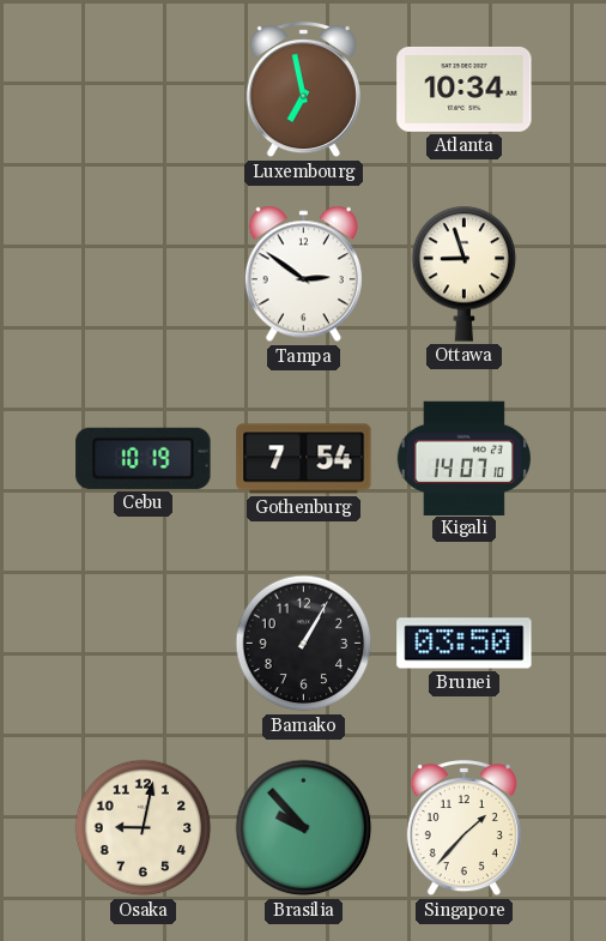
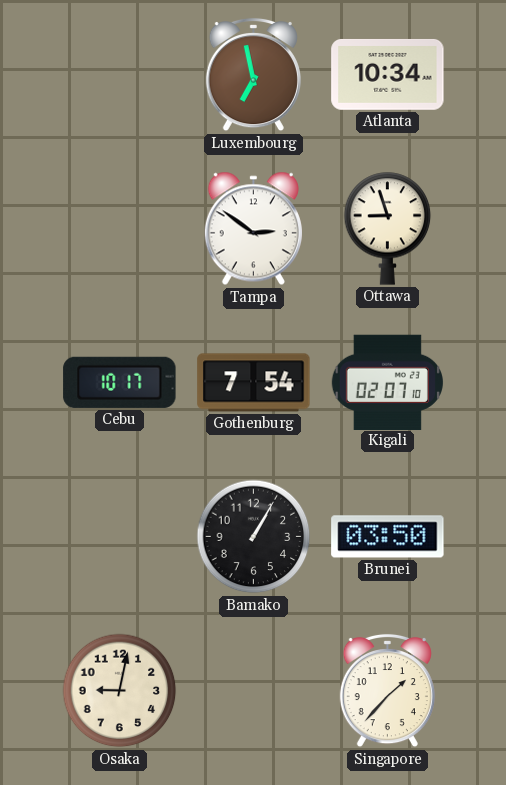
Cebu: 10:19 -> 10:17
Kigali: 14:07 -> 02:07
Brasilia: 9:53 -> none
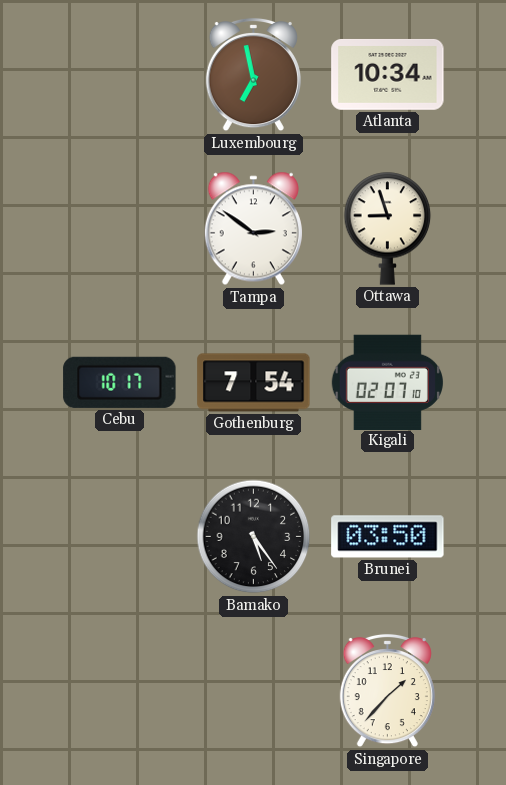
Bamako: 1:05 -> 5:24
Osaka: 9:02 -> none
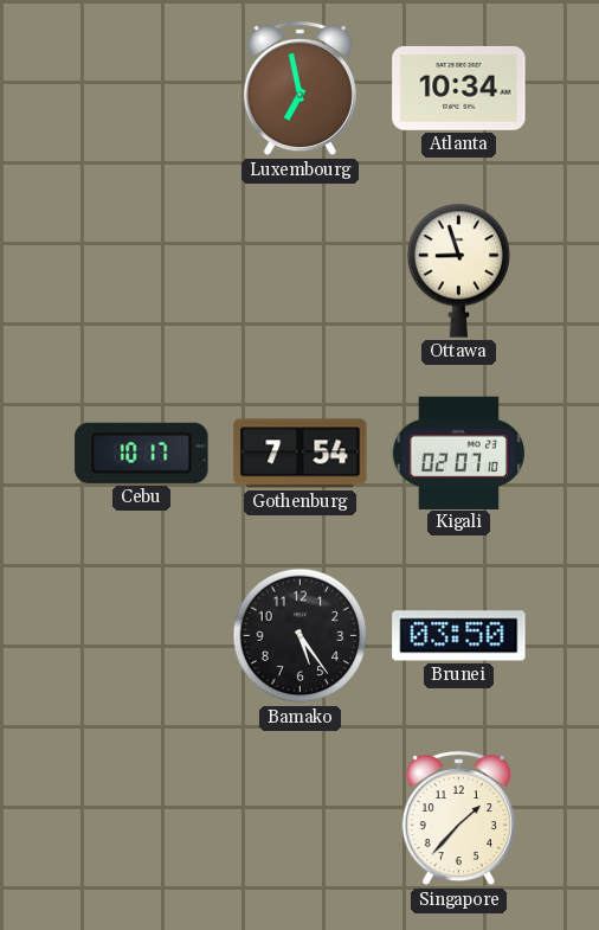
Tampa: 2:51 -> none
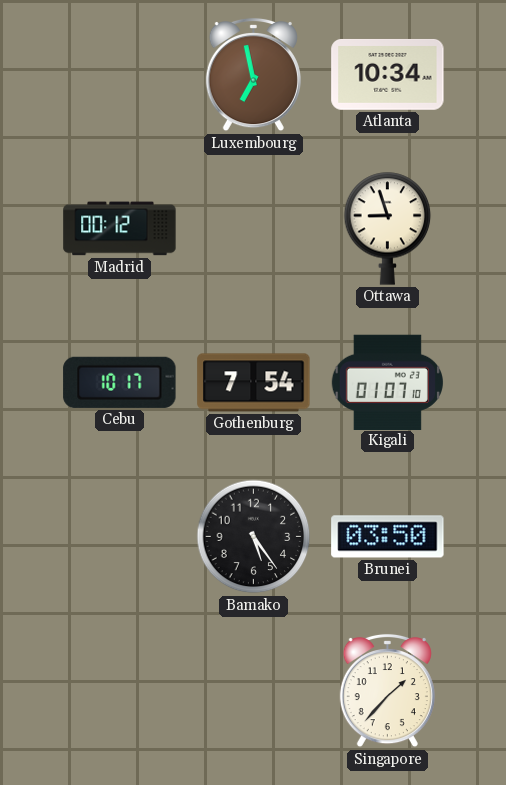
Madrid: none -> 00:12
Kigali: 02:07 -> 01:07
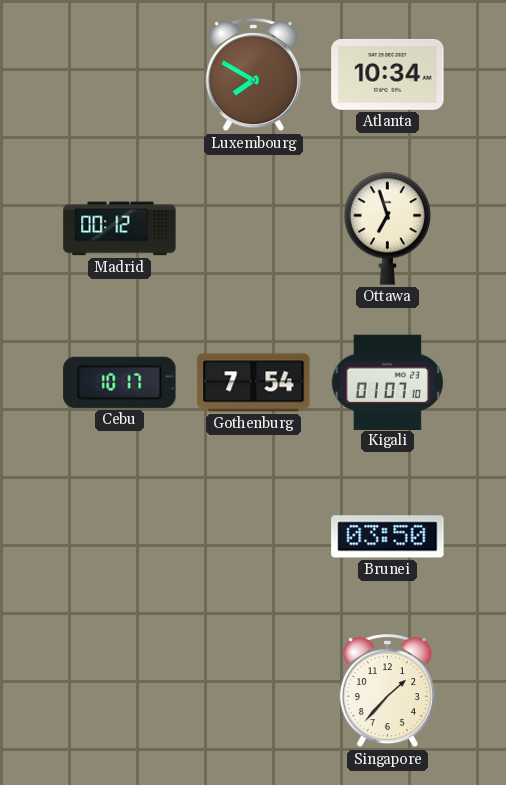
Luxembourg: 6:58 -> 7:50
Ottawa: 8:57 -> 6:57
Bamako: 5:24 -> none
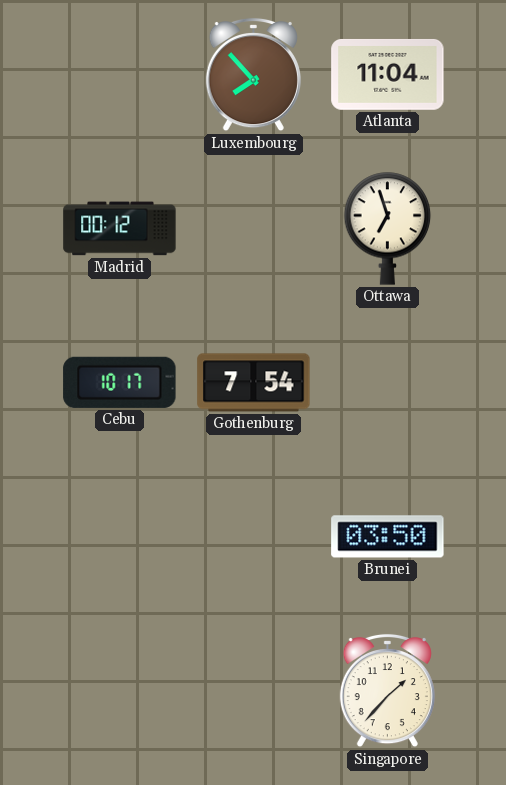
Luxembourg: 7:50 -> 7:53
Atlanta: 10:34 -> 11:04
Kigali: 01:07 -> none
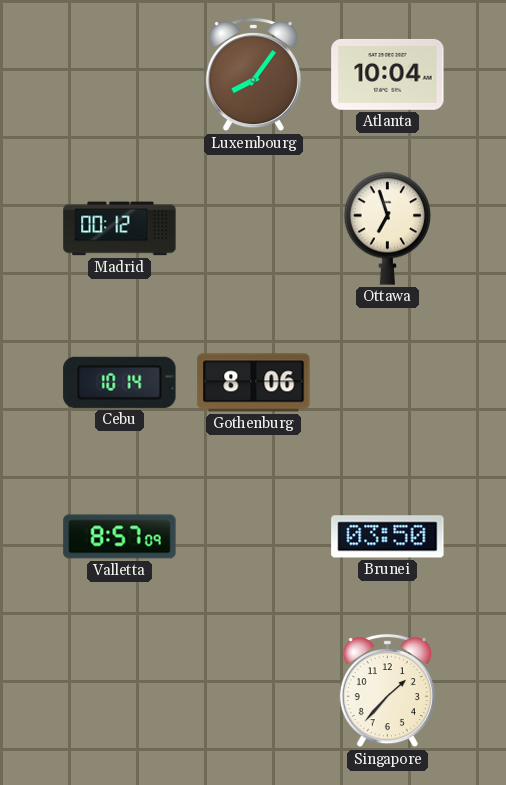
Luxembourg: 7:53 -> 8:06
Atlanta: 11:04 -> 10:04
Cebu: 10:17 -> 10:14
Gothenburg: 7:54 -> 8:06
Valletta: none -> 8:57
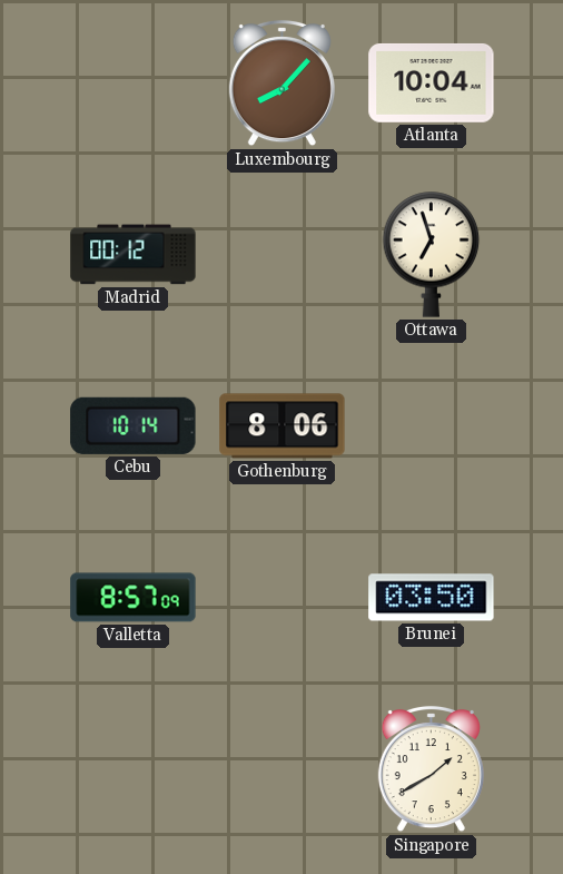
Luxembourg: 8:06 -> 8:07
Singapore: 1:37 -> 1:40
